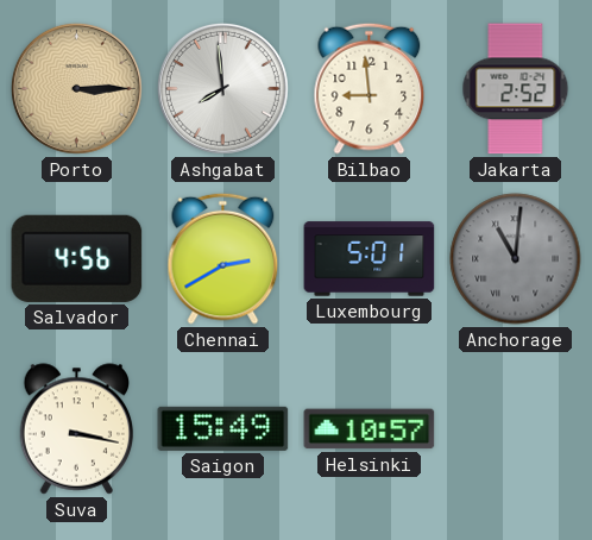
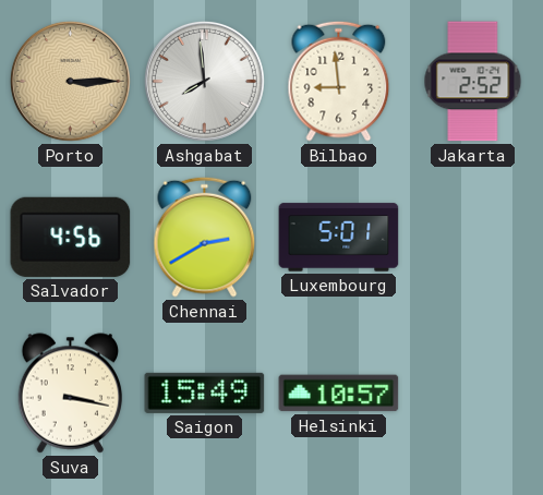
Anchorage: 11:01 -> none
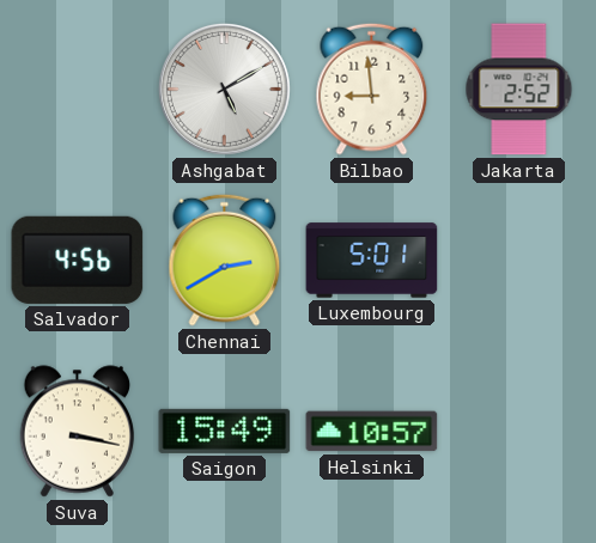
Porto: 3:15 -> none
Ashgabat: 7:59 -> 5:10
